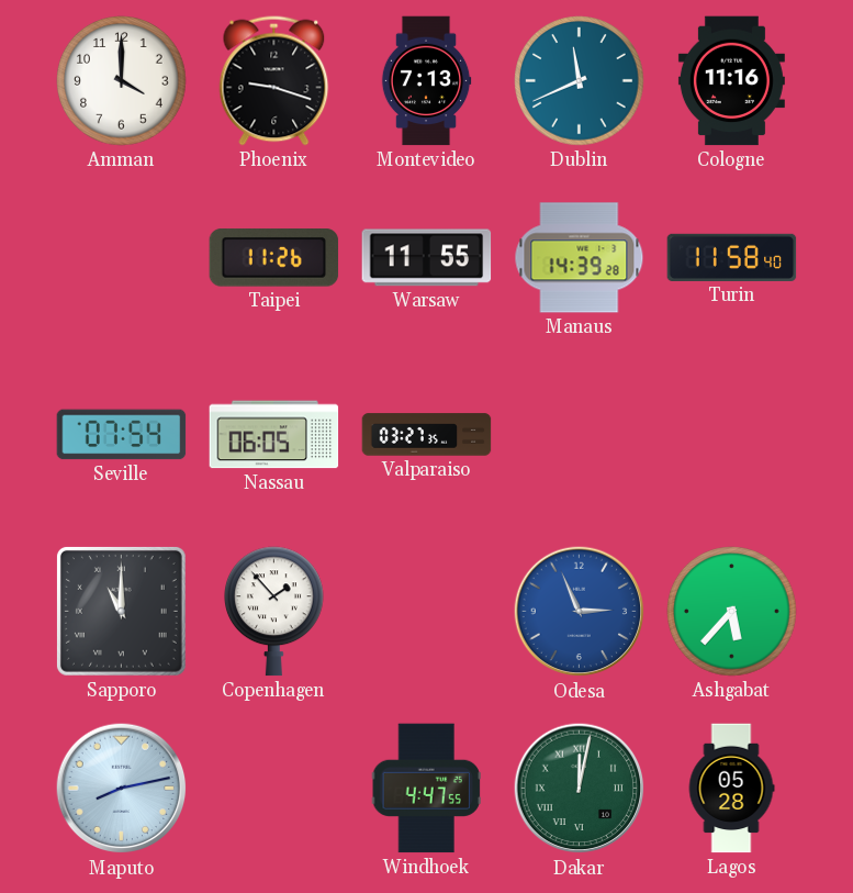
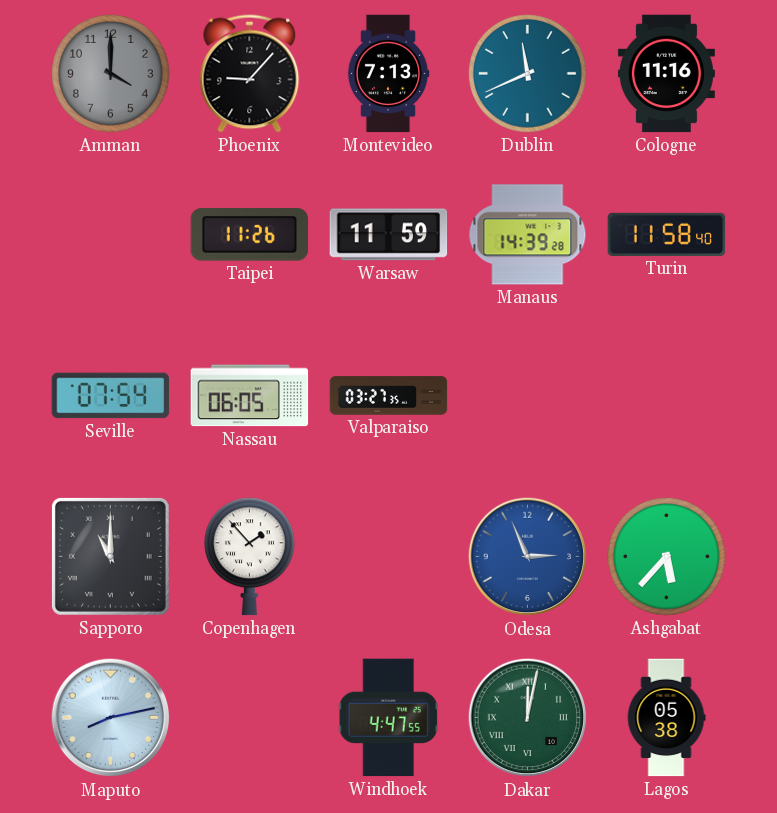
Amman dial: white -> grey
Phoenix: 9:18 -> 9:07
Warsaw: 11:55 -> 11:59
Lagos: 05:28 -> 05:38
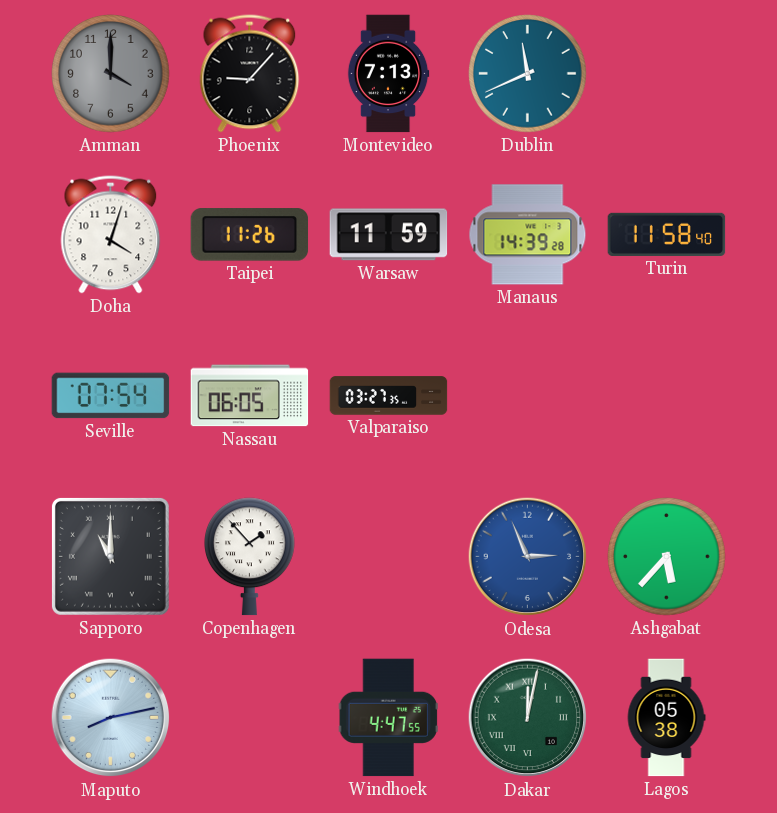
Cologne: 11:16 -> none
Doha: none -> 4:03
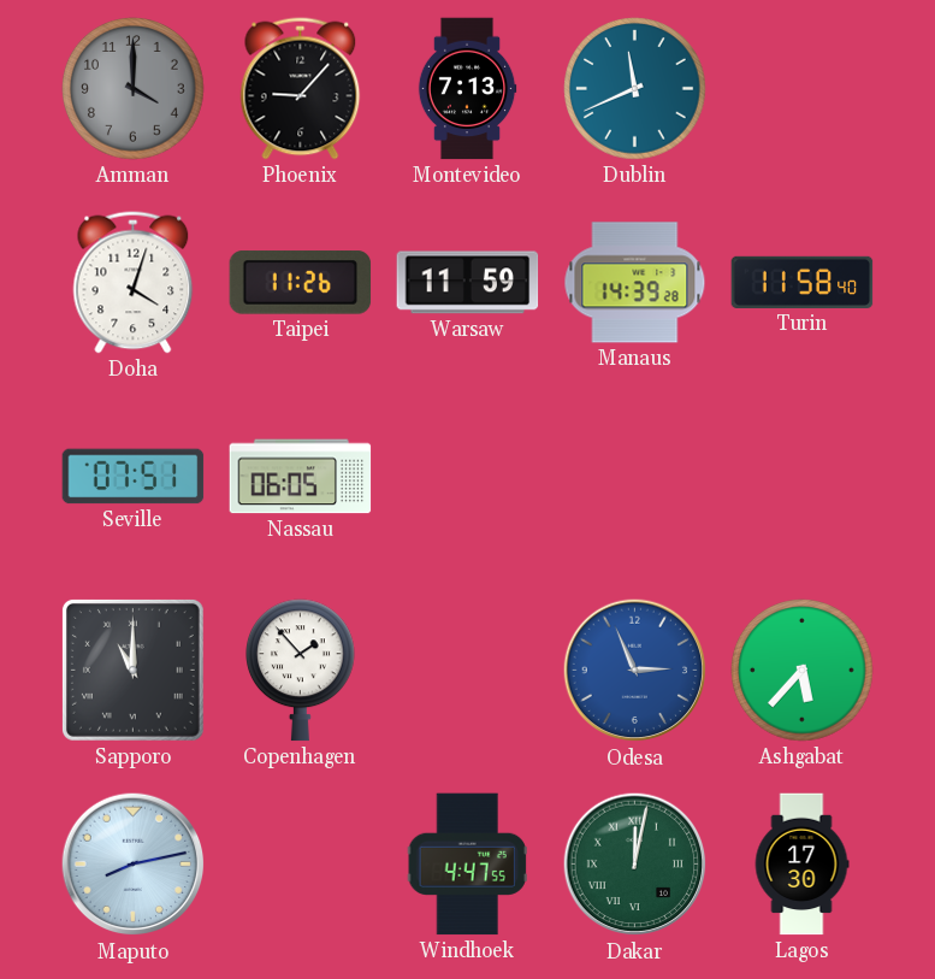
Seville: 07:54 -> 07:51
Valparaiso: 03:27 -> none
Lagos: 05:38 -> 17:30
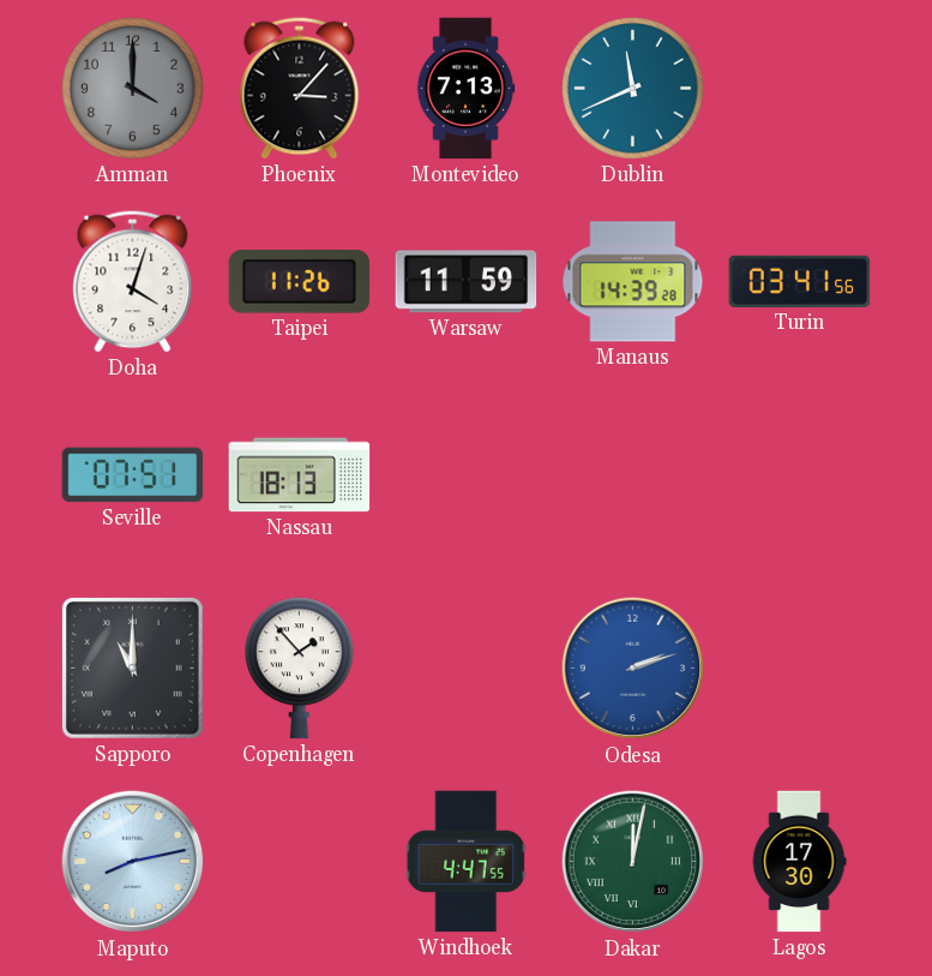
Phoenix: 9:07 -> 3:07
Turin: 11:58 -> 03:41
Nassau: 06:05 -> 18:13
Odesa: 2:56 -> 2:12
Ashgabat: 5:37 -> none
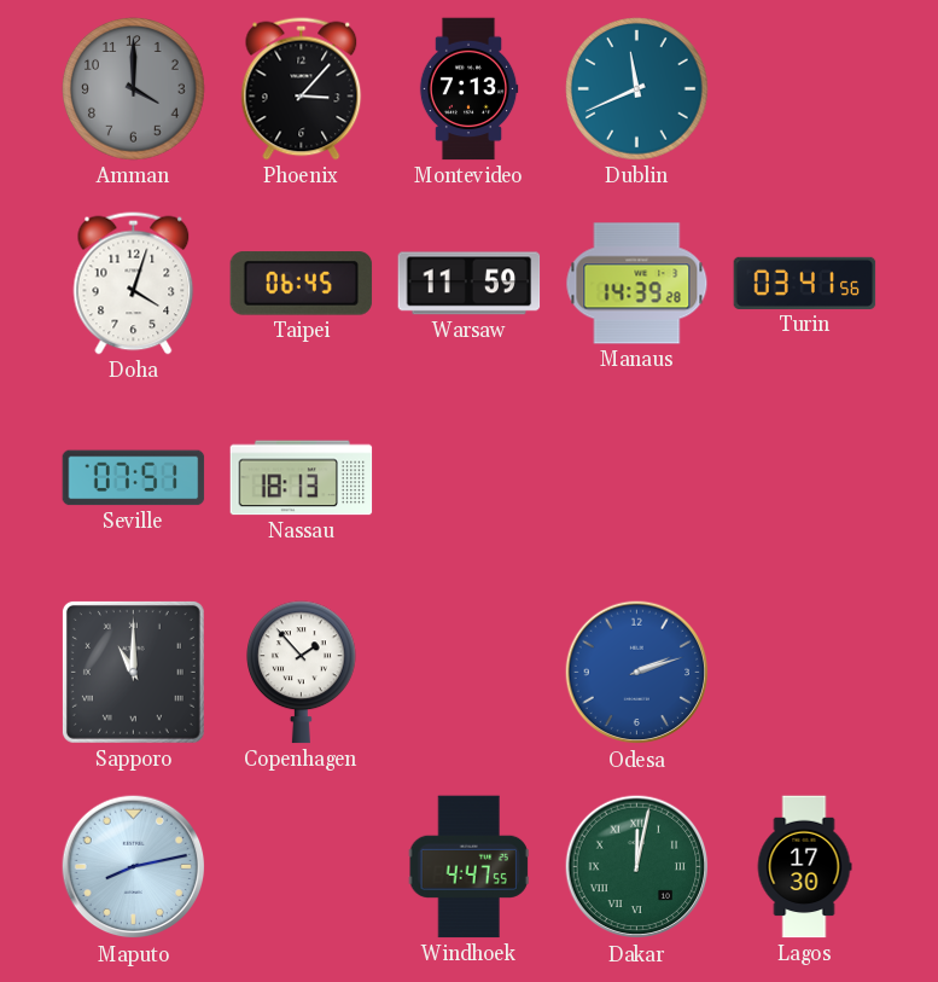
Taipei: 11:26 -> 06:45
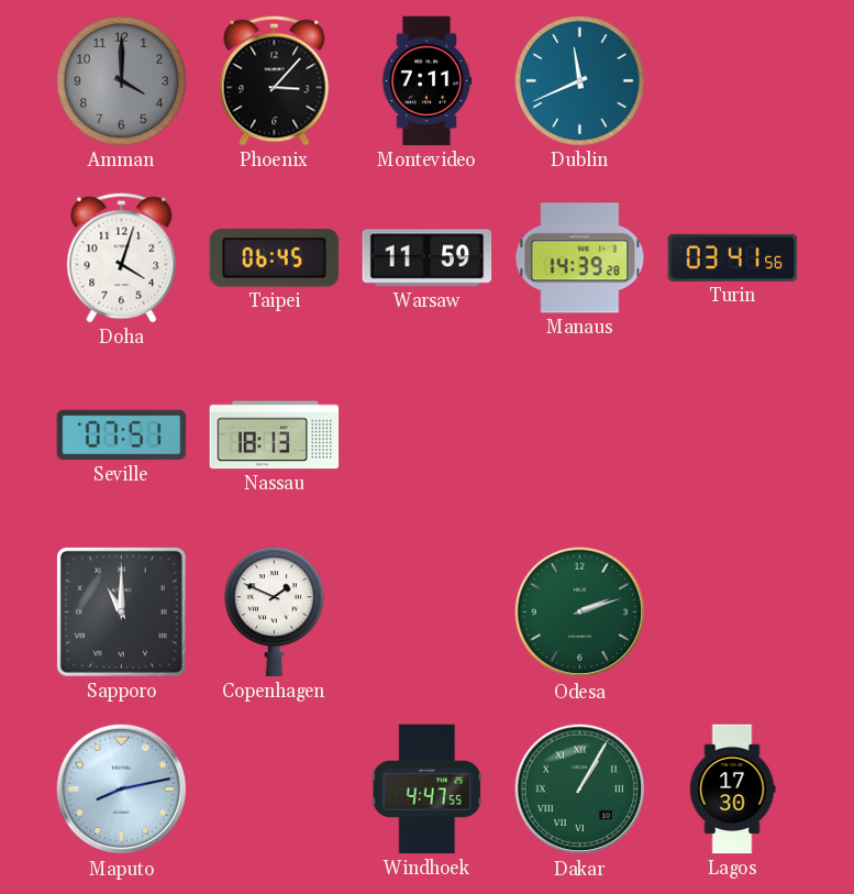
Montevideo: 7:13 -> 7:11
Copenhagen: 1:53 -> 1:49
Odesa dial: blue -> green
Dakar: 12:02 -> 1:05
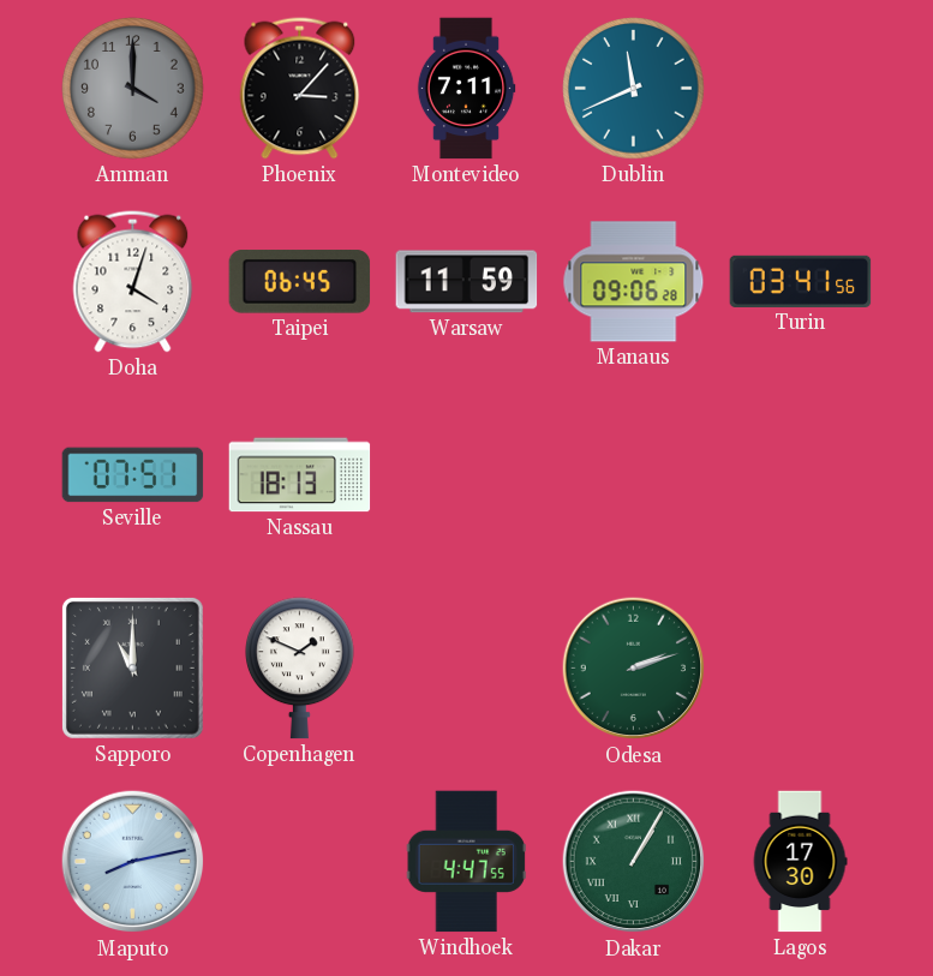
Manaus: 14:39 -> 09:06
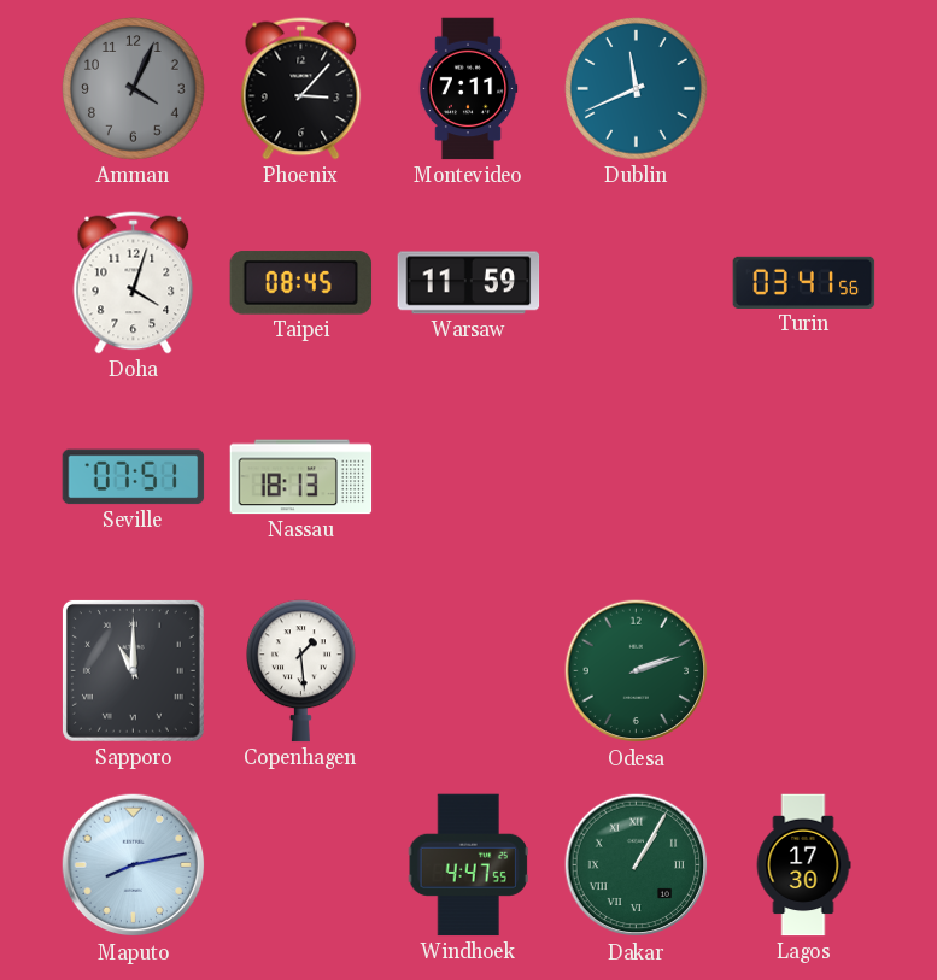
Amman: 4:00 -> 4:04
Taipei: 06:45 -> 08:45
Manaus: 09:06 -> none
Copenhagen: 1:49 -> 1:29
